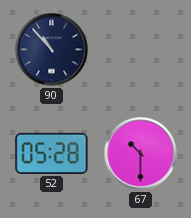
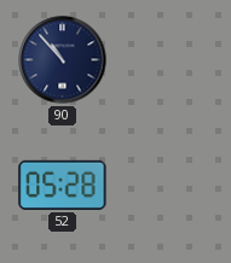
67: 10:30 -> none
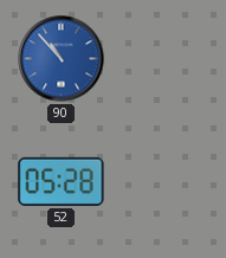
90 dial: navy -> blue
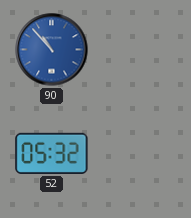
52: 05:28 -> 05:32
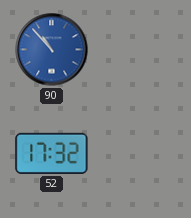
52: 05:32 -> 17:32
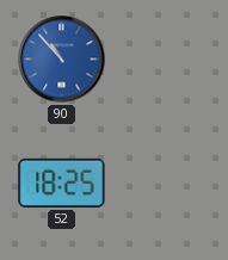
52: 17:32 -> 18:25
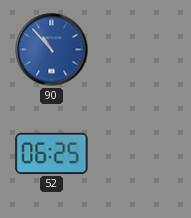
52: 18:25 -> 06:25
